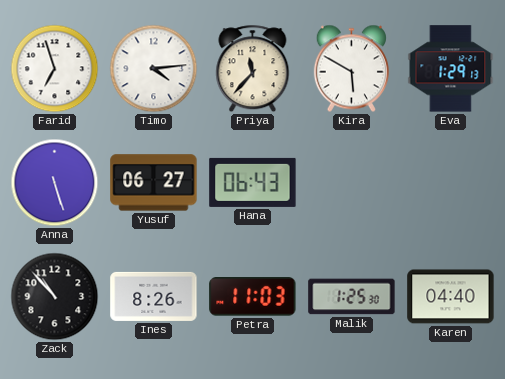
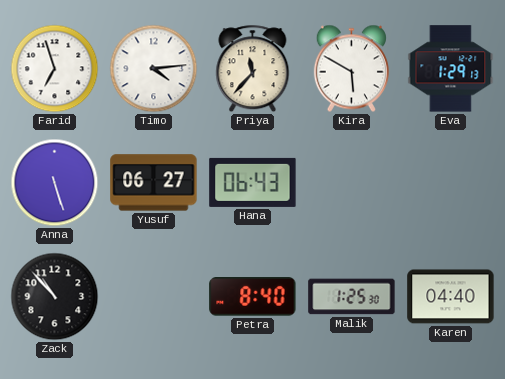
Ines: 8:26 -> none
Petra: 11:03 -> 8:40
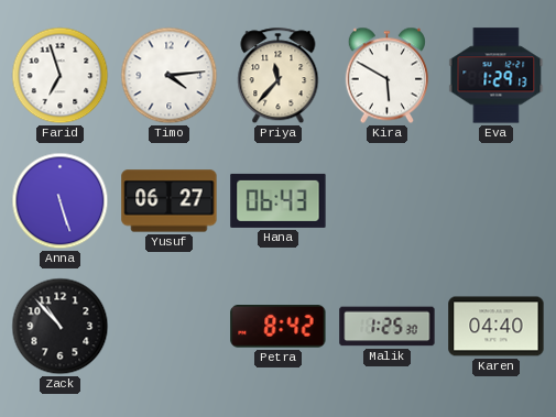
Petra: 8:40 -> 8:42
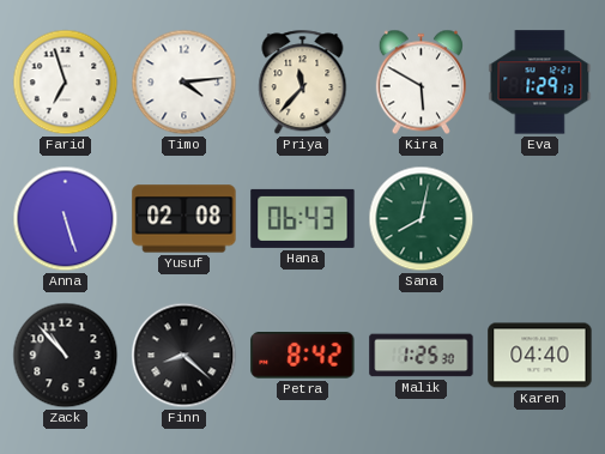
Yusuf: 06:27 -> 02:08
Sana: none -> 8:02
Finn: none -> 8:22
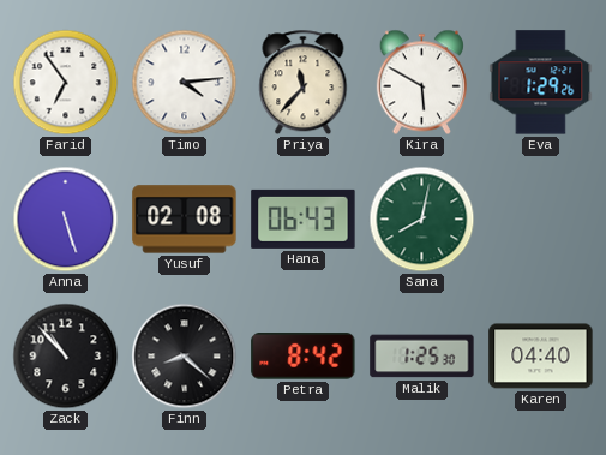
Farid: 6:57 -> 6:54
Eva: 1:29:13 -> 1:29:26
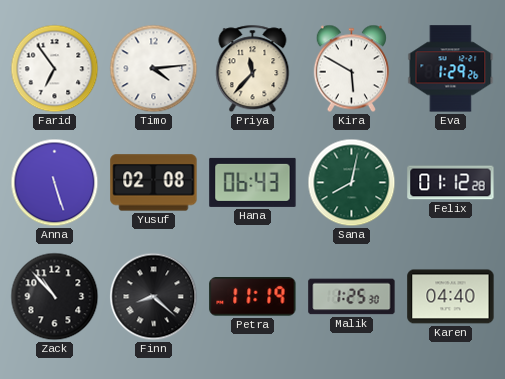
Felix: none -> 01:12
Petra: 8:42 -> 11:19
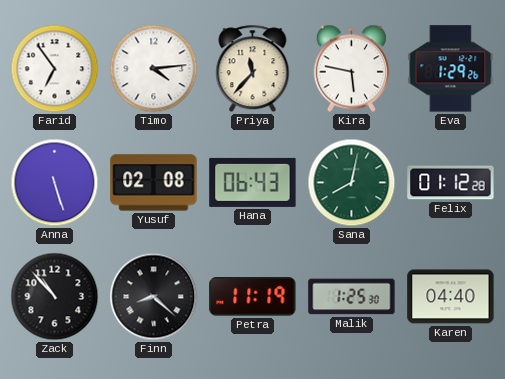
Kira: 5:50 -> 5:47
